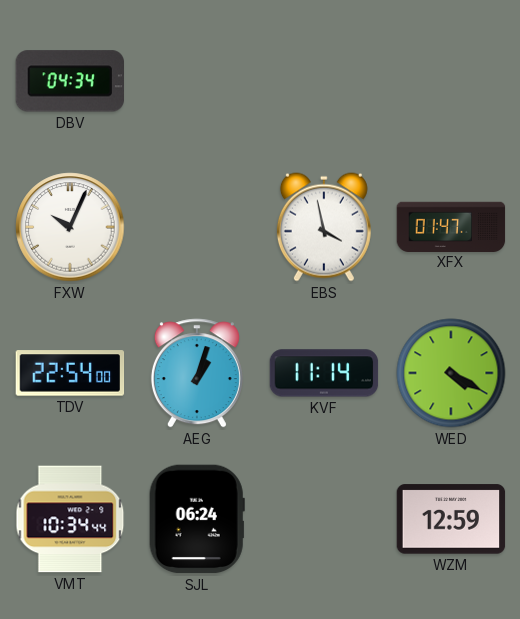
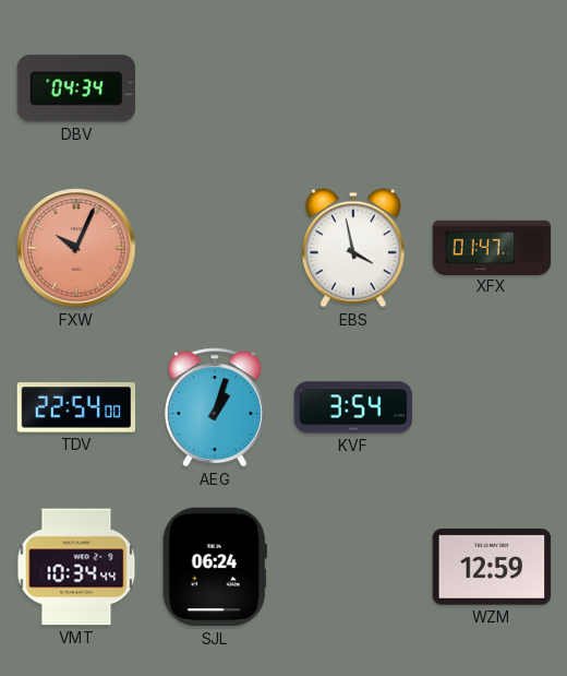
FXW dial: white -> salmon
KVF: 11:14 -> 3:54
WED: 4:20 -> none
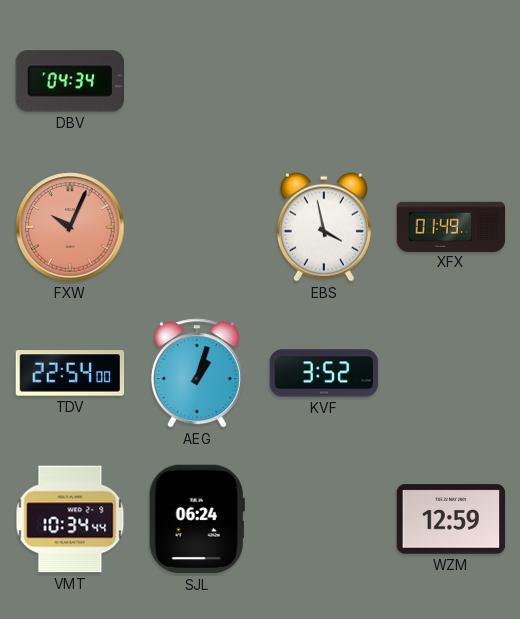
XFX: 01:47 -> 01:49
KVF: 3:54 -> 3:52
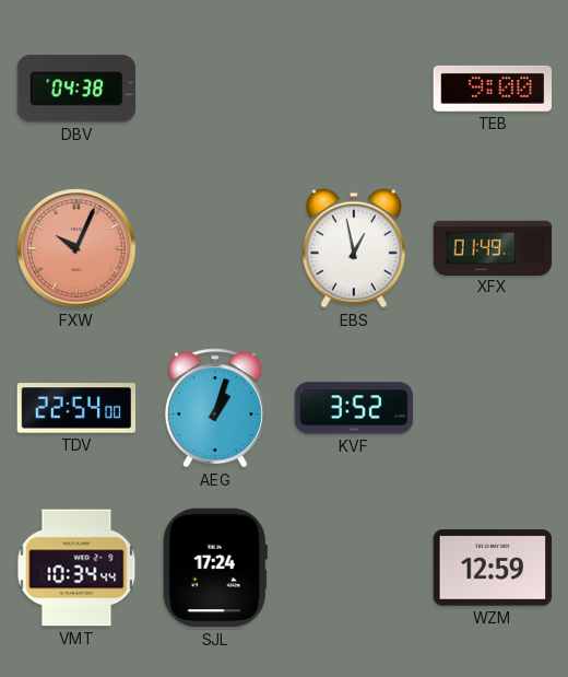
DBV: 04:34 -> 04:38
TEB: none -> 9:00
EBS: 3:58 -> 12:58
SJL: 06:24 -> 17:24
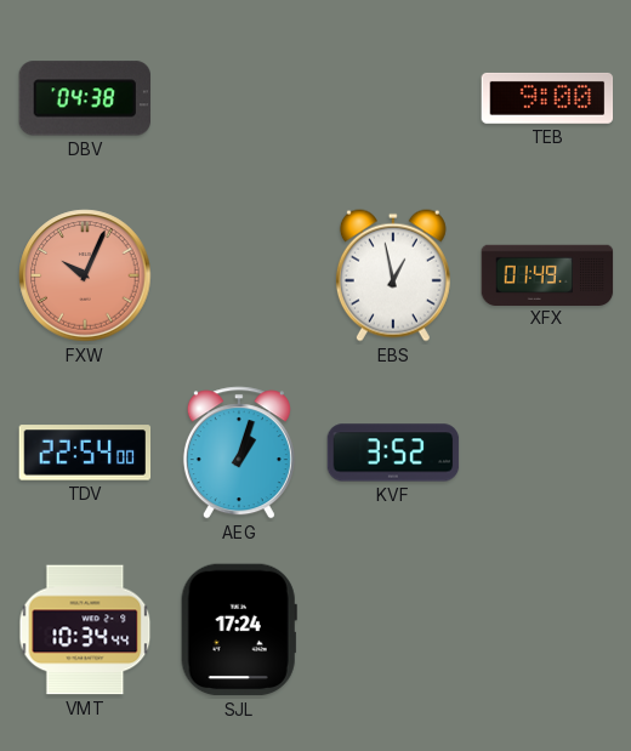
WZM: 12:59 -> none
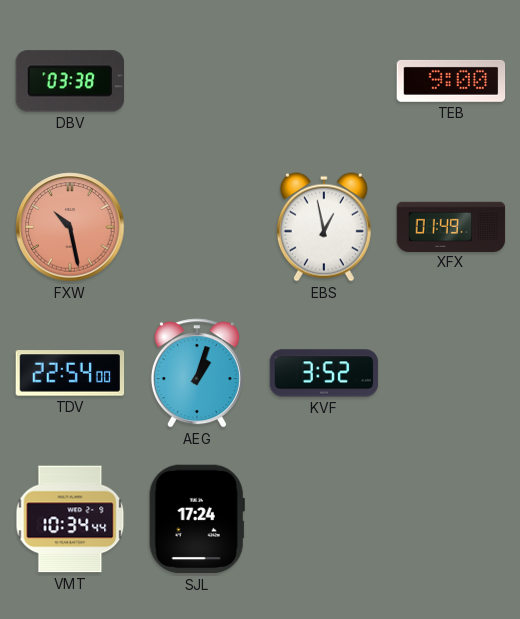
DBV: 04:38 -> 03:38
FXW: 10:04 -> 10:28
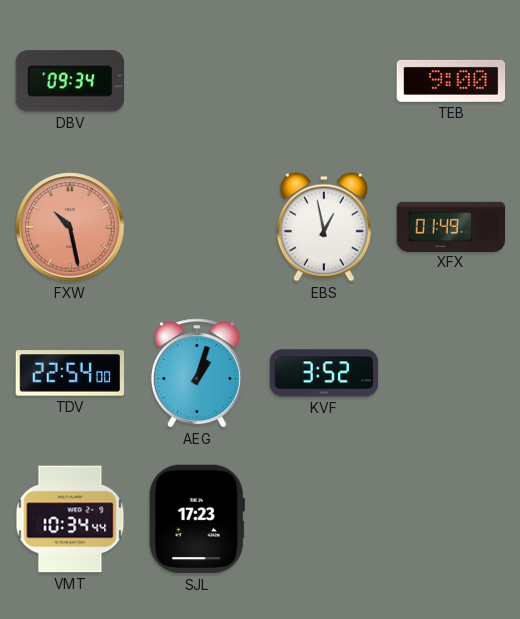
DBV: 03:38 -> 09:34
SJL: 17:24 -> 17:23
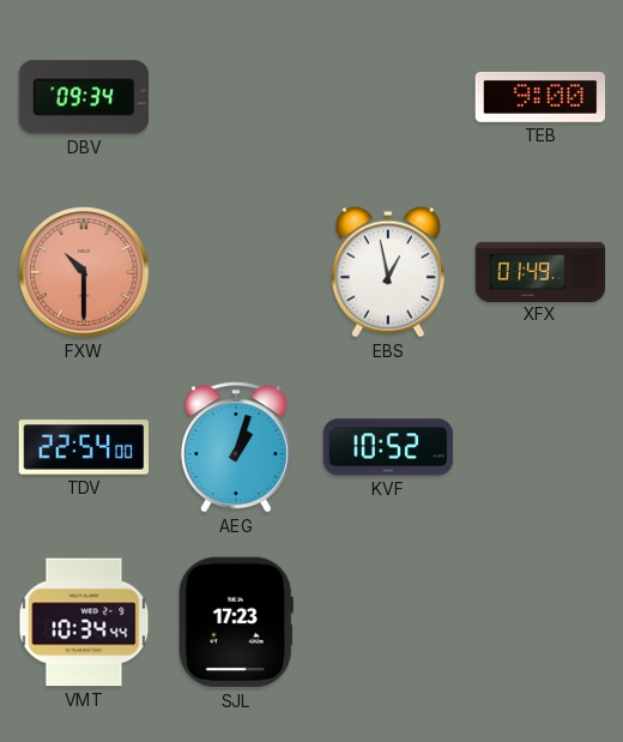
FXW: 10:28 -> 10:30
KVF: 3:52 -> 10:52
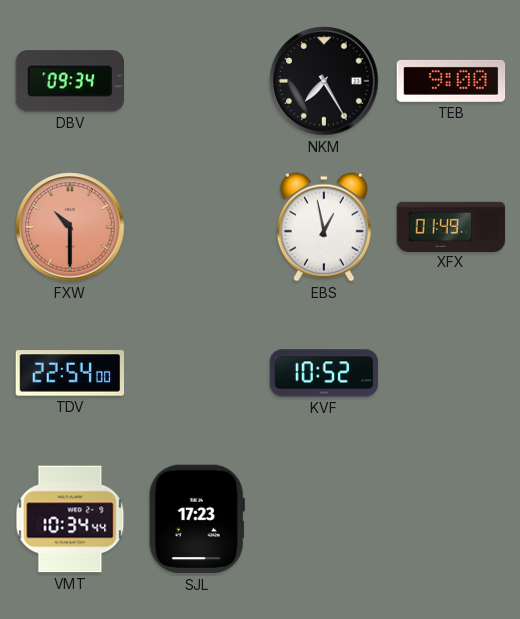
NKM: none -> 7:25
AEG: 1:03 -> none
